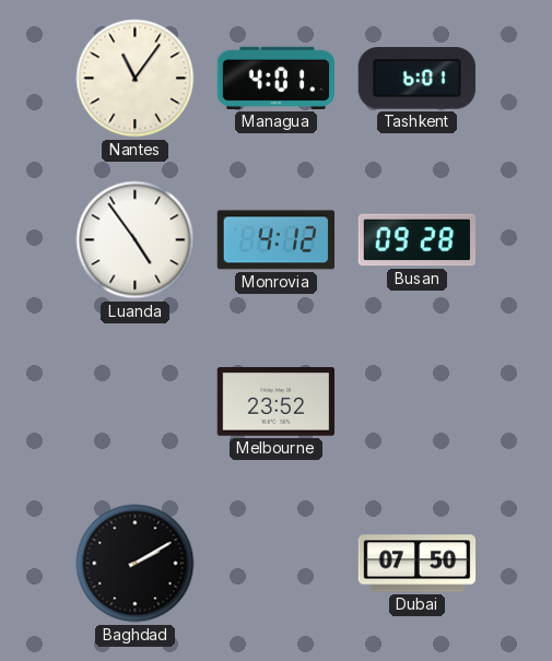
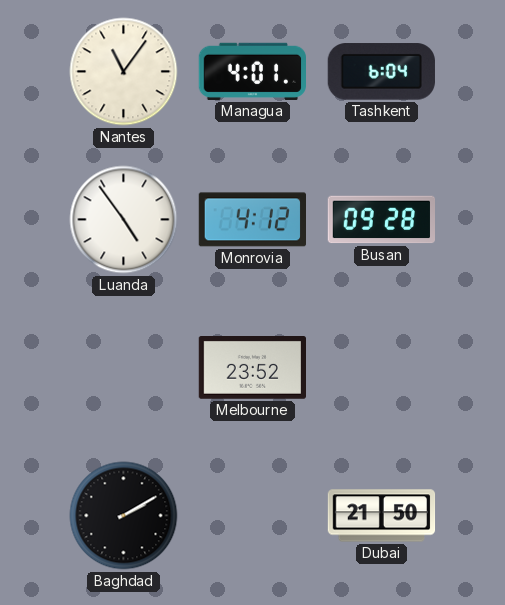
Tashkent: 6:01 -> 6:04
Dubai: 07:50 -> 21:50
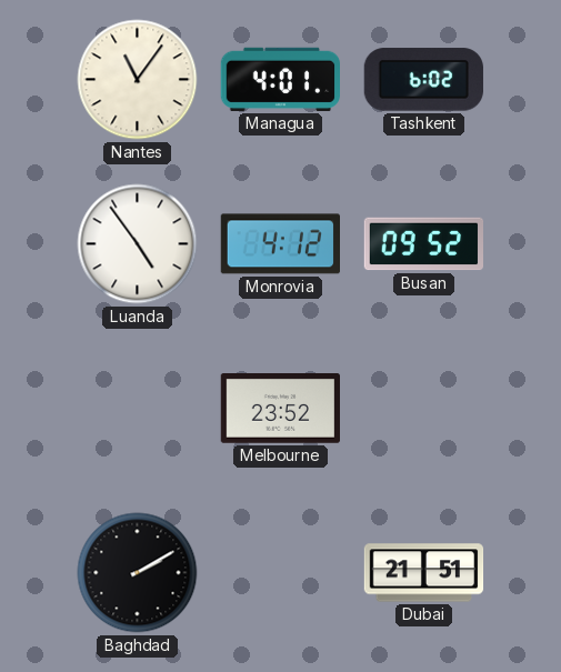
Tashkent: 6:04 -> 6:02
Busan: 09:28 -> 09:52
Dubai: 21:50 -> 21:51
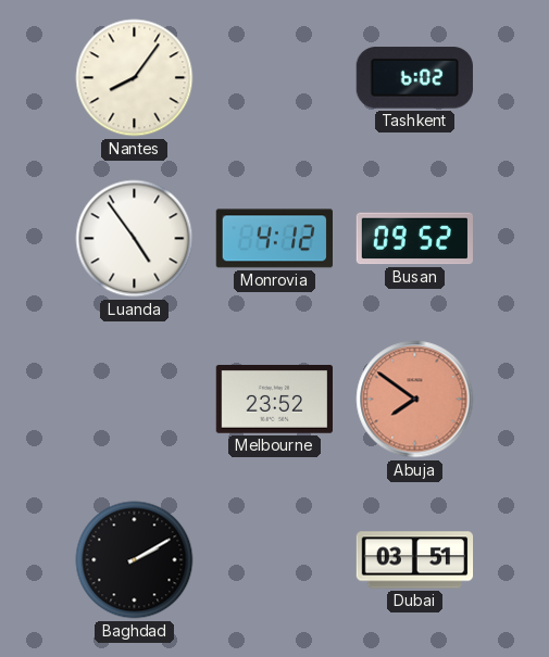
Nantes: 11:06 -> 8:06
Managua: 4:01 -> none
Abuja: none -> 7:51
Dubai: 21:51 -> 03:51
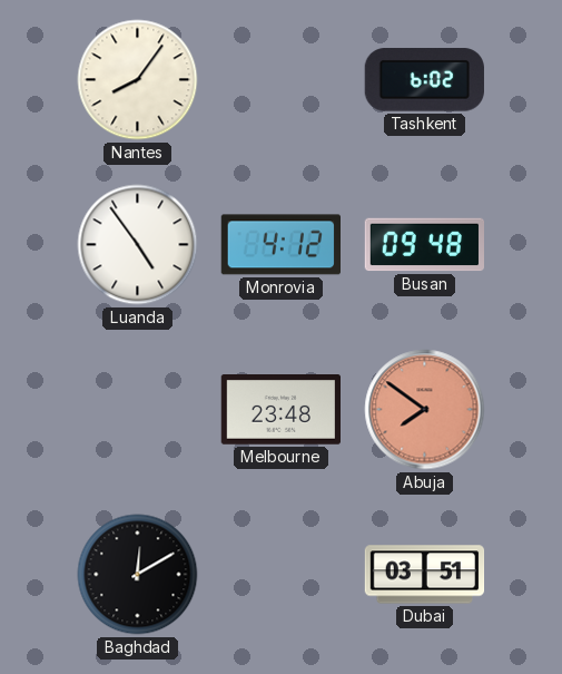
Busan: 09:52 -> 09:48
Melbourne: 23:52 -> 23:48
Baghdad: 2:10 -> 12:10
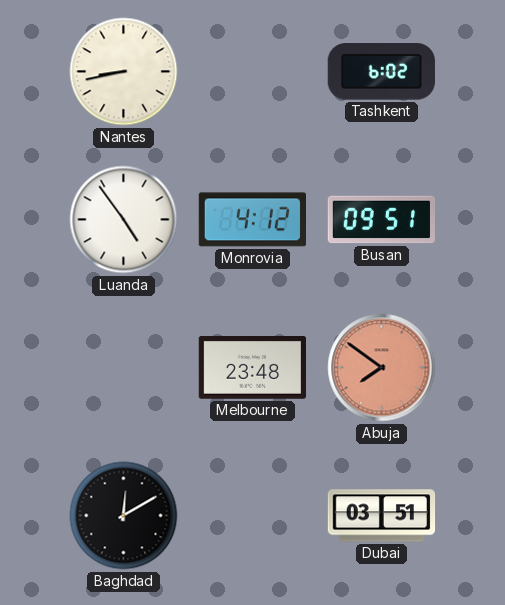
Nantes: 8:06 -> 8:43
Busan: 09:48 -> 09:51
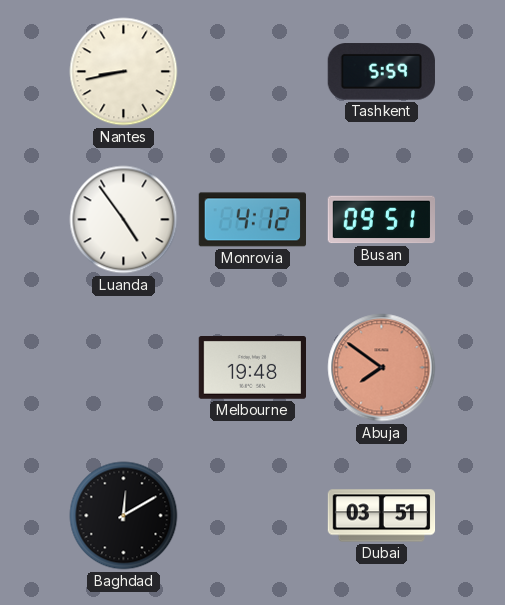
Tashkent: 6:02 -> 5:59
Melbourne: 23:48 -> 19:48
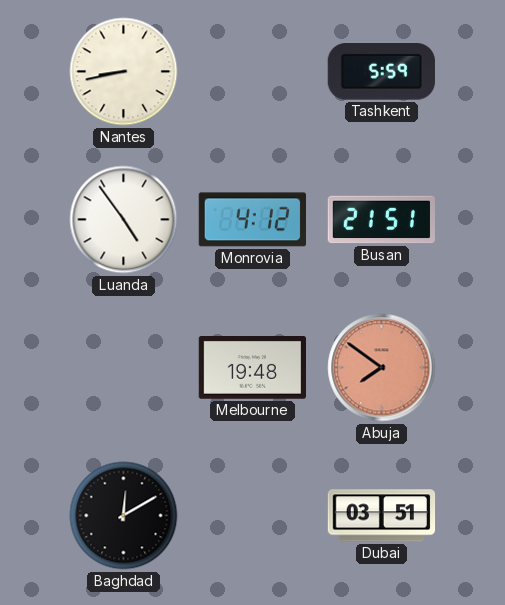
Busan: 09:51 -> 21:51
